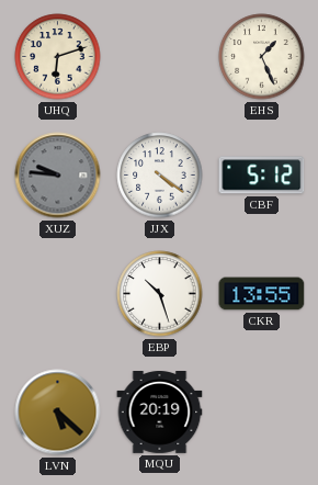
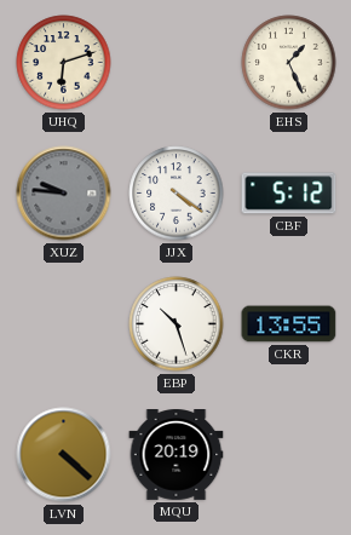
LVN: 5:22 -> 4:22
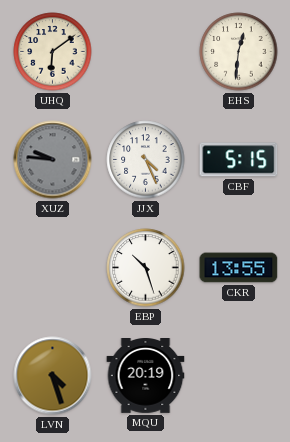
UHQ: 6:12 -> 6:09
EHS: 1:26 -> 12:31
JJX: 4:21 -> 4:26
CBF: 5:12 -> 5:15
LVN: 4:22 -> 4:27
